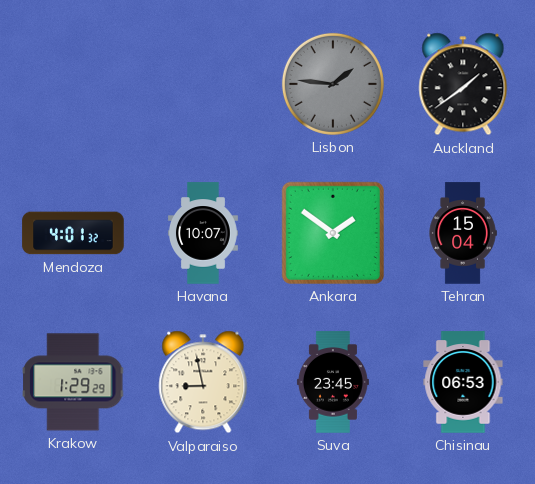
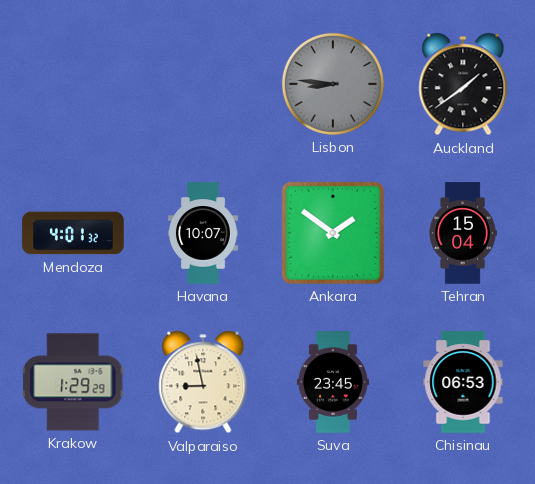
Lisbon: 1:46 -> 8:46
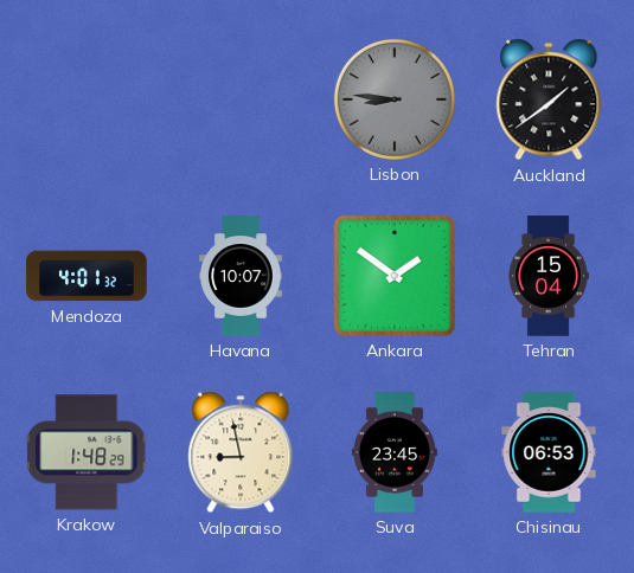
Krakow: 1:29 -> 1:48
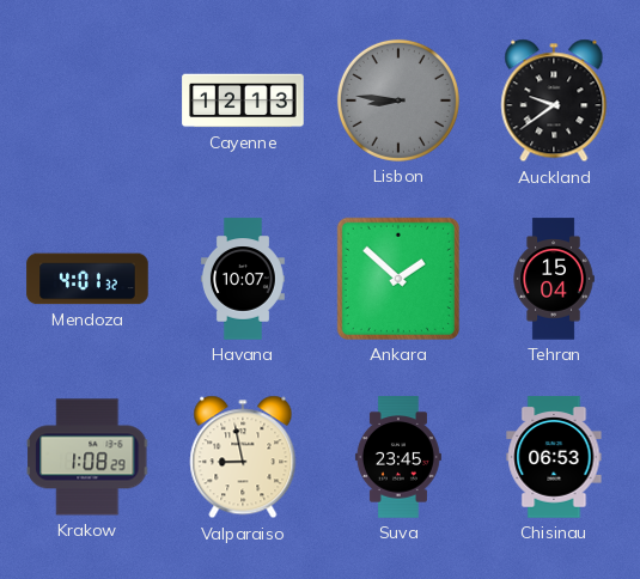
Cayenne: none -> 12:13
Auckland: 1:39 -> 9:39
Ankara: 1:51 -> 1:52
Krakow: 1:48 -> 1:08
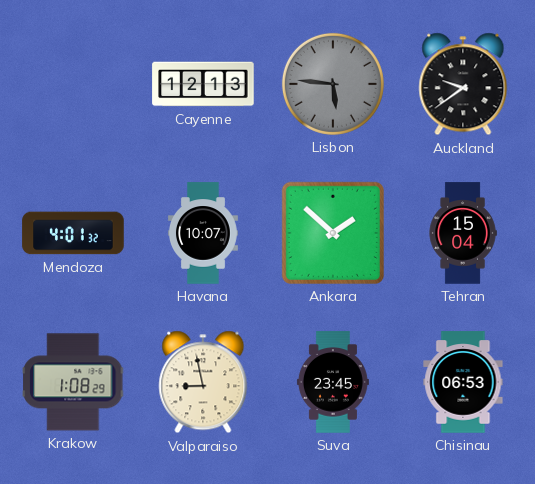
Lisbon: 8:46 -> 5:46
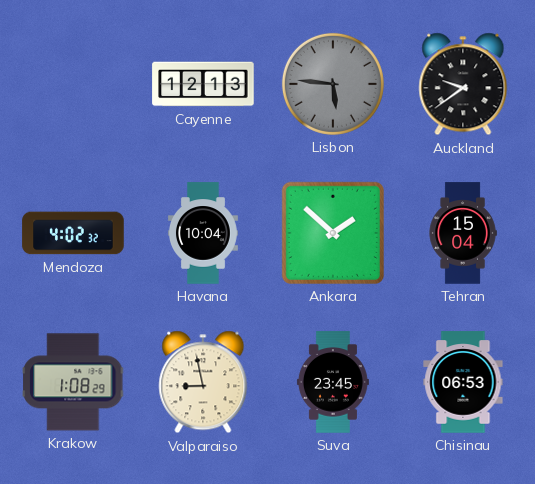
Mendoza: 4:01 -> 4:02
Havana: 10:07 -> 10:04
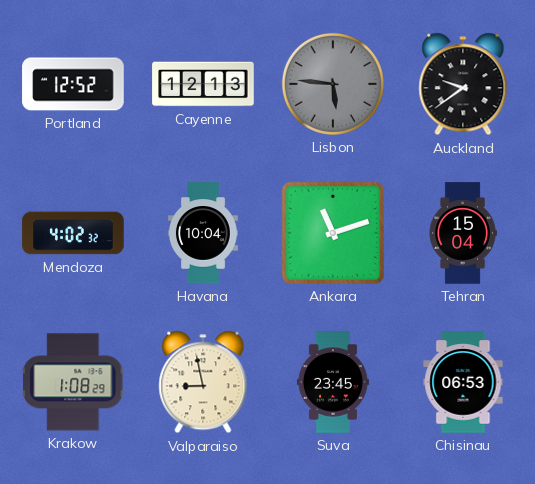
Portland: none -> 12:52
Ankara: 1:52 -> 11:12
